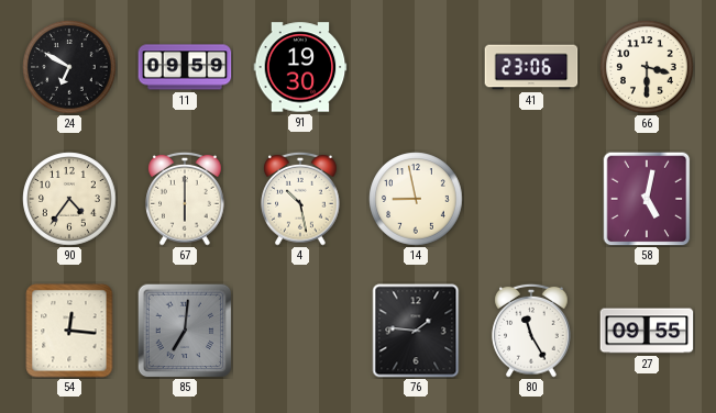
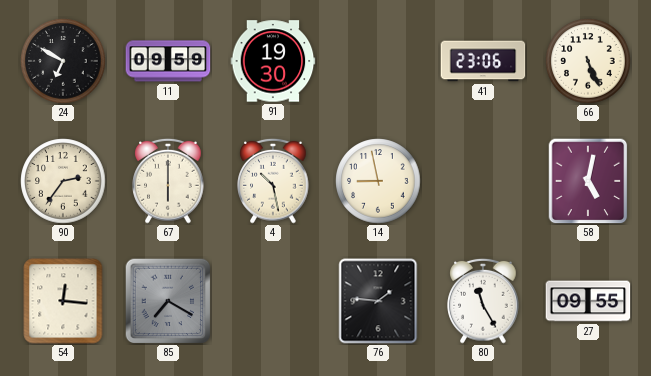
66: 3:30 -> 5:26
90: 4:36 -> 2:36
85: 7:01 -> 7:20
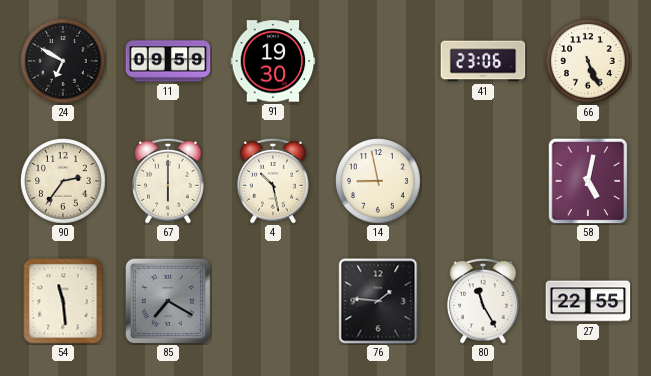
54: 12:16 -> 11:29
27: 09:55 -> 22:55
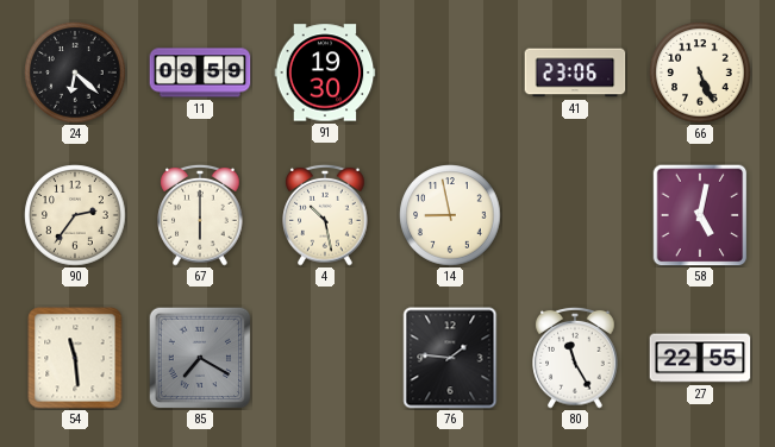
24: 6:50 -> 6:22
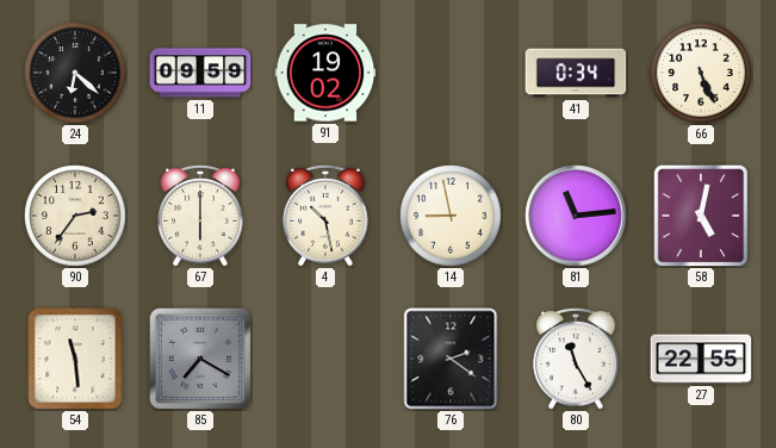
91: 19:30 -> 19:02
41: 23:06 -> 0:34
81: none -> 11:14
76: 1:46 -> 2:21
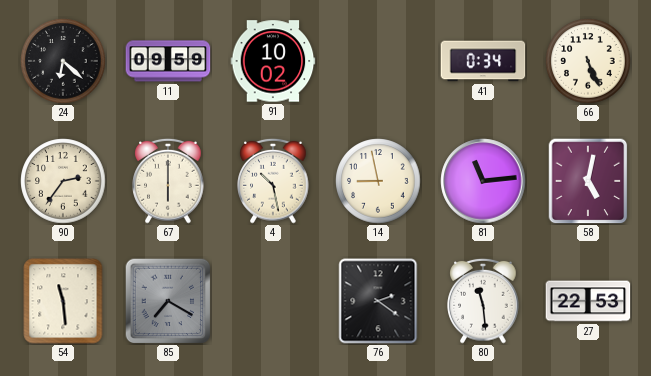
91: 19:02 -> 10:02
80: 11:25 -> 11:29
27: 22:55 -> 22:53
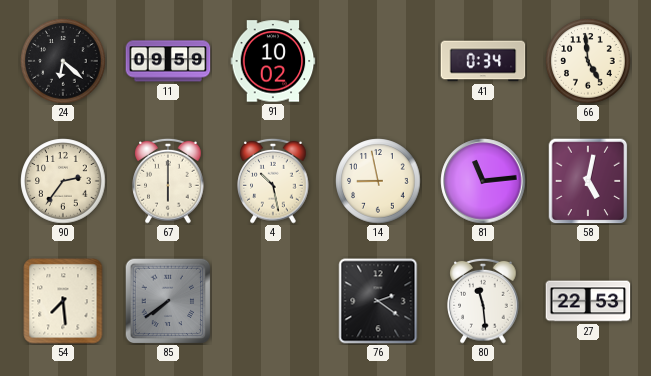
66: 5:26 -> 4:59
54: 11:29 -> 7:29
85: 7:20 -> 7:39
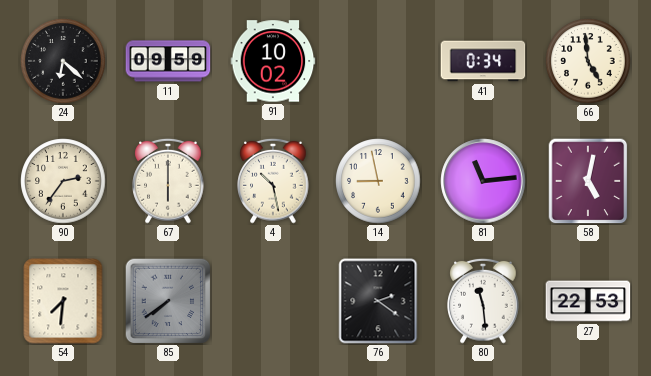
54: 7:29 -> 7:31
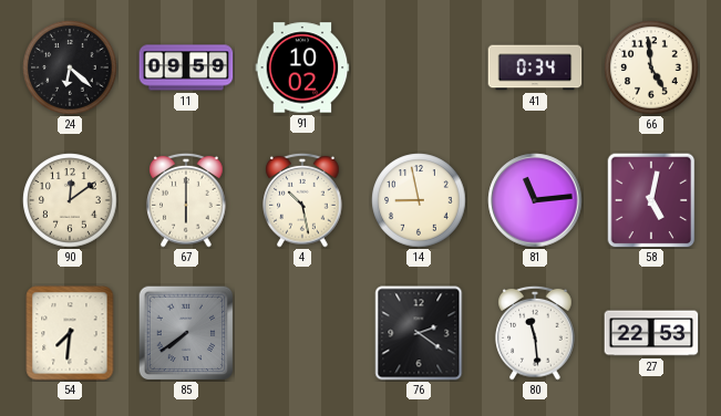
90: 2:36 -> 12:09
